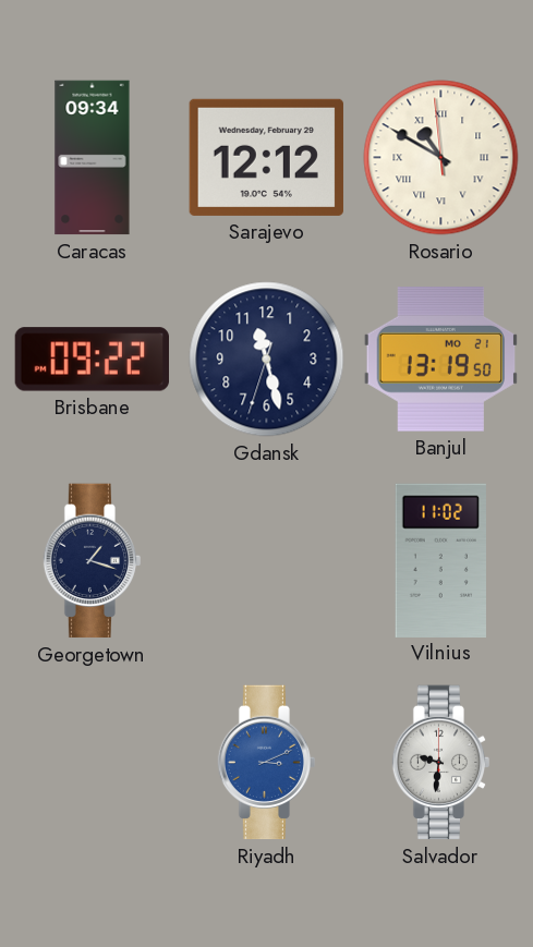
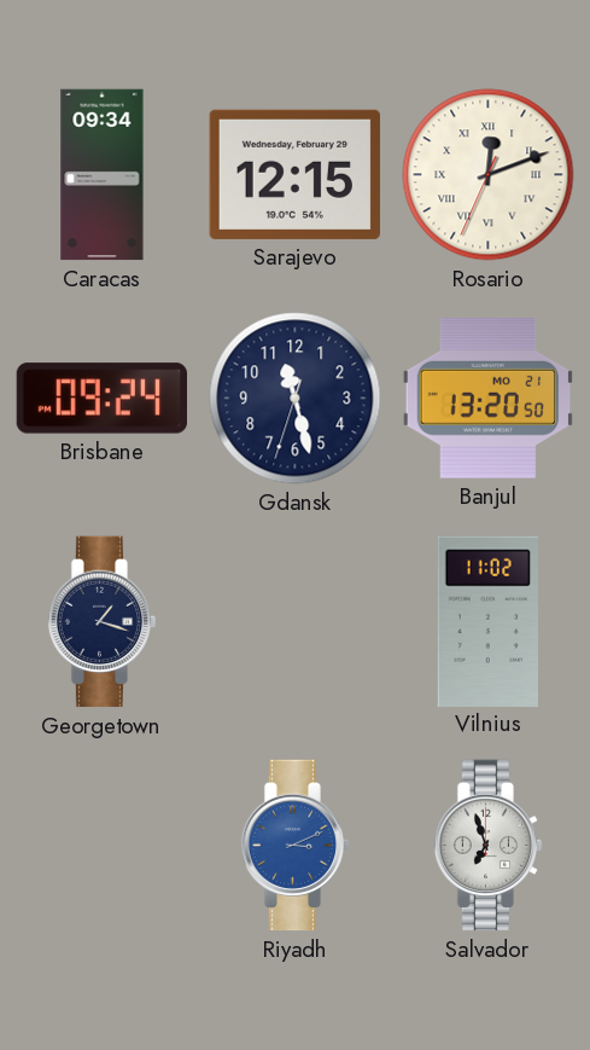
Sarajevo: 12:12 -> 12:15
Rosario: 10:49 -> 12:11
Brisbane: 09:22 -> 09:24
Banjul: 13:19 -> 13:20
Salvador: 9:31 -> 6:57
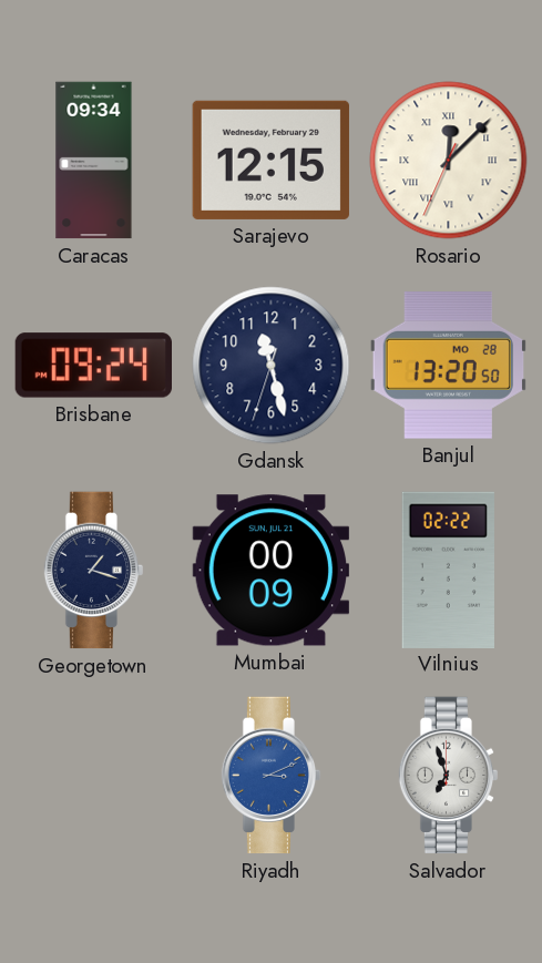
Rosario: 12:11 -> 12:07
Banjul date: MO 21 -> MO 28
Mumbai: none -> 00:09
Vilnius: 11:02 -> 02:22
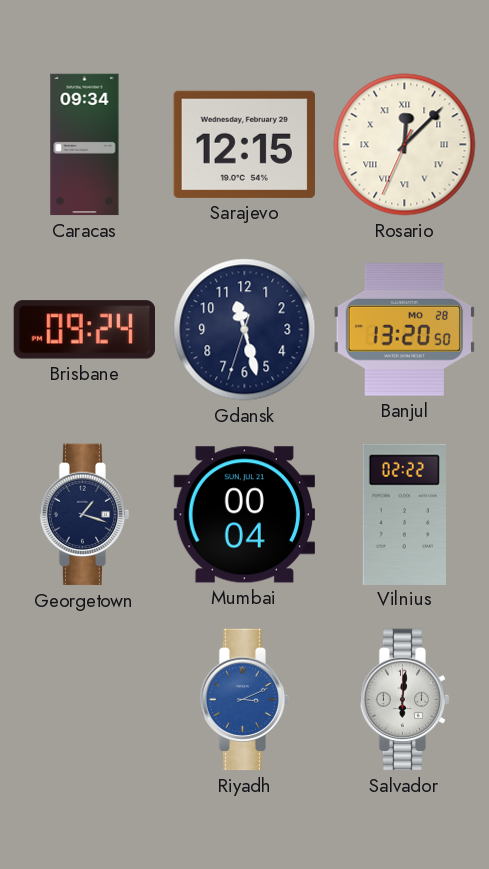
Mumbai: 00:09 -> 00:04
Salvador: 6:57 -> 6:01
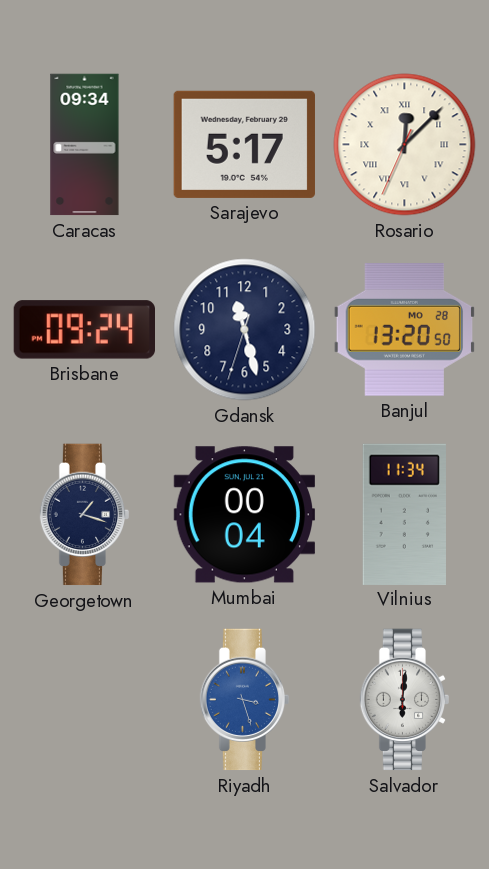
Sarajevo: 12:15 -> 5:17
Vilnius: 02:22 -> 11:34
Riyadh: 3:11 -> 3:27
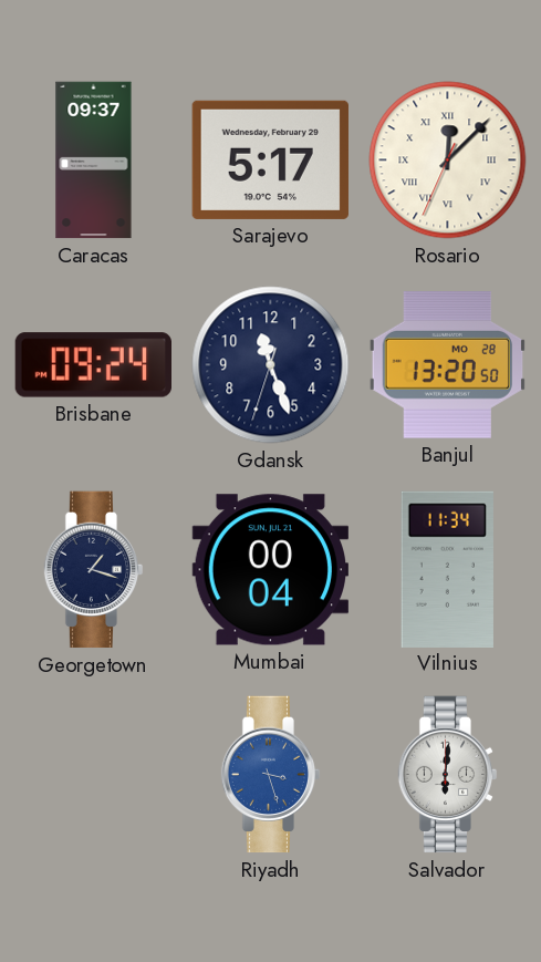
Caracas: 09:34 -> 09:37
Gdansk: 11:27 -> 11:26
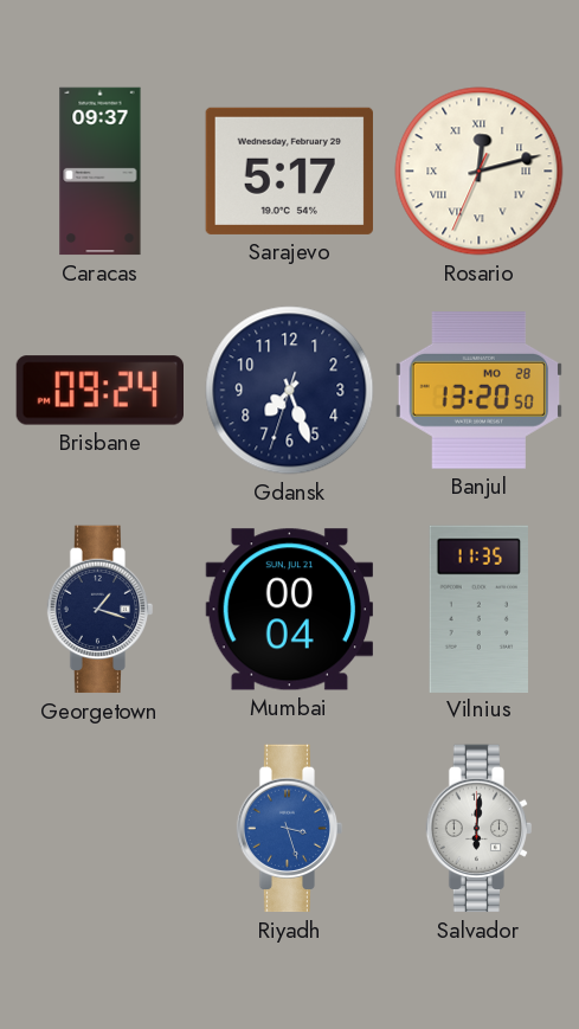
Rosario: 12:07 -> 12:12
Gdansk: 11:26 -> 7:26
Vilnius: 11:34 -> 11:35
